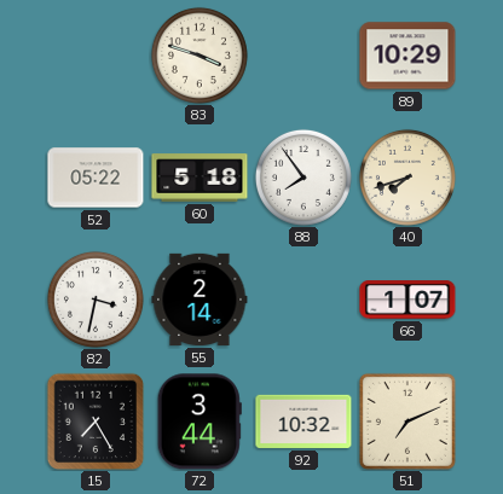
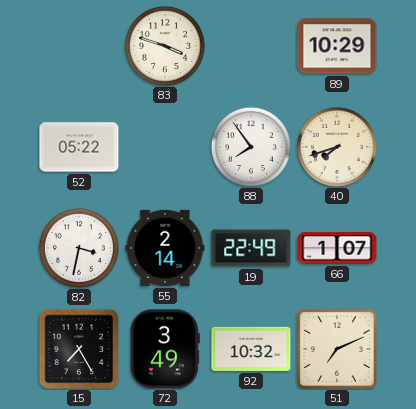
60: 5:18 -> none
19: none -> 22:49
72: 3:44 -> 3:49
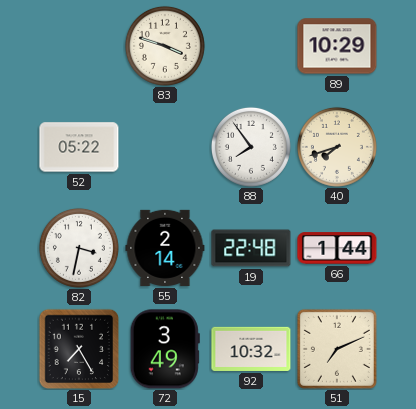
19: 22:49 -> 22:48
66: 1:07 -> 1:44
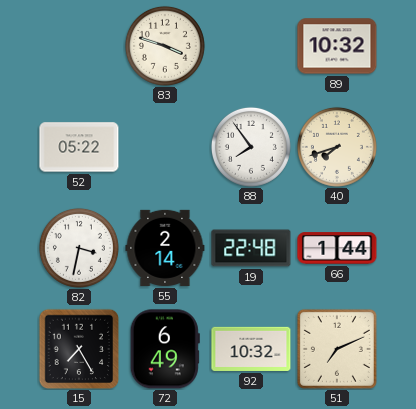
89: 10:29 -> 10:32
72: 3:49 -> 6:49
